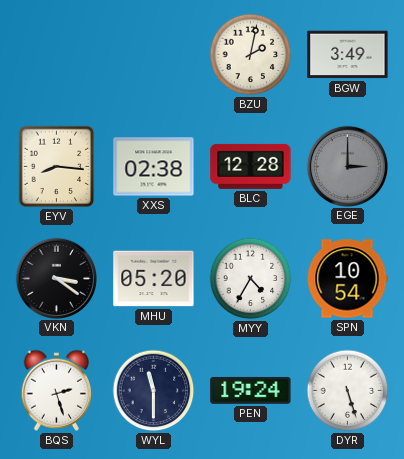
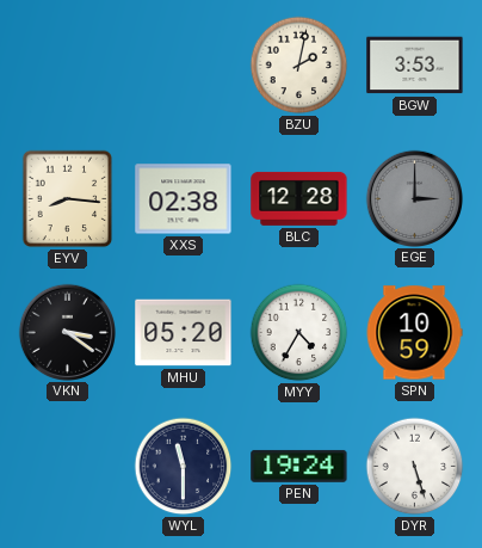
BGW: 3:49 -> 3:53
SPN: 10:54 -> 10:59
BQS: 2:27 -> none
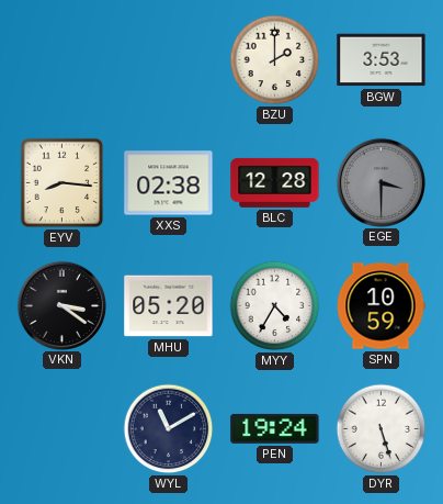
BZU: 2:02 -> 2:00
EGE: 3:00 -> 3:30
WYL: 11:30 -> 11:10
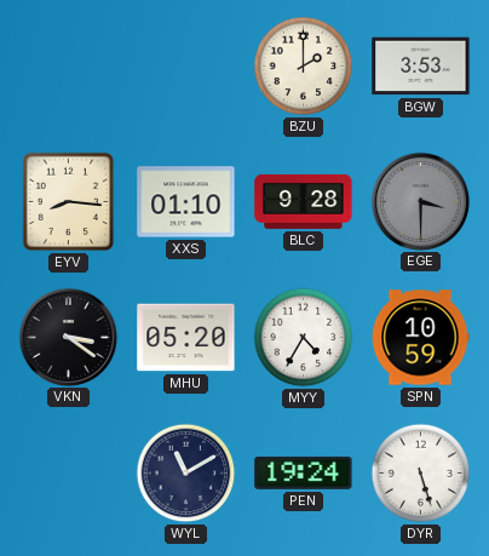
XXS: 02:38 -> 01:10
BLC: 12:28 -> 9:28
